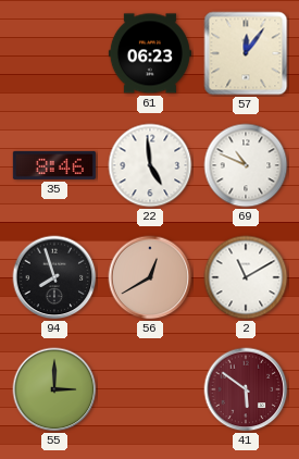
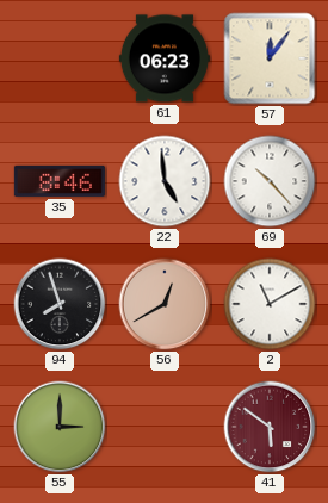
69: 10:49 -> 10:23
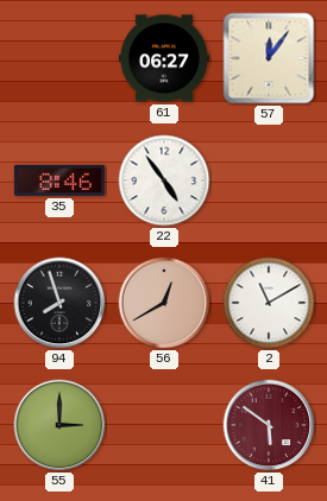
61: 06:23 -> 06:27
22: 4:59 -> 4:54
69: 10:23 -> none
